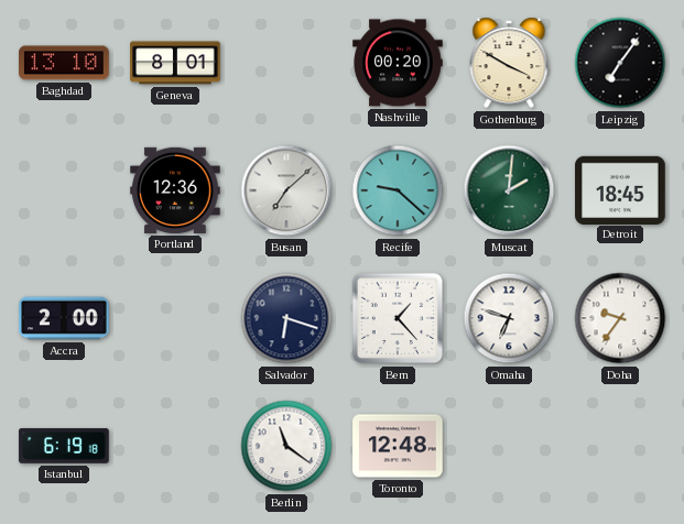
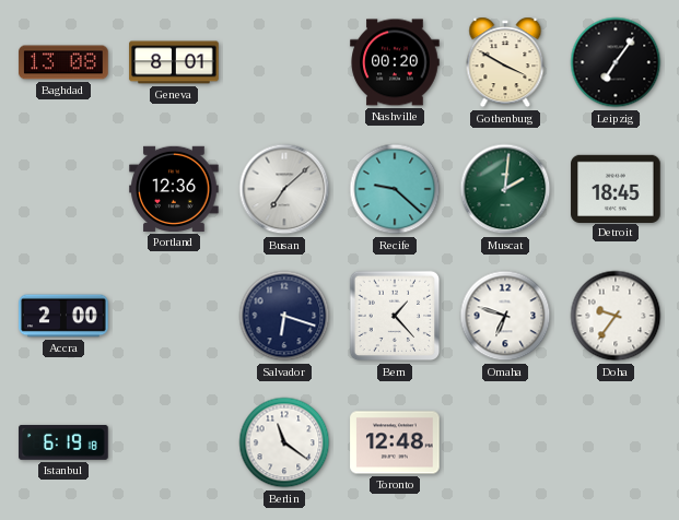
Baghdad: 13:10 -> 13:08
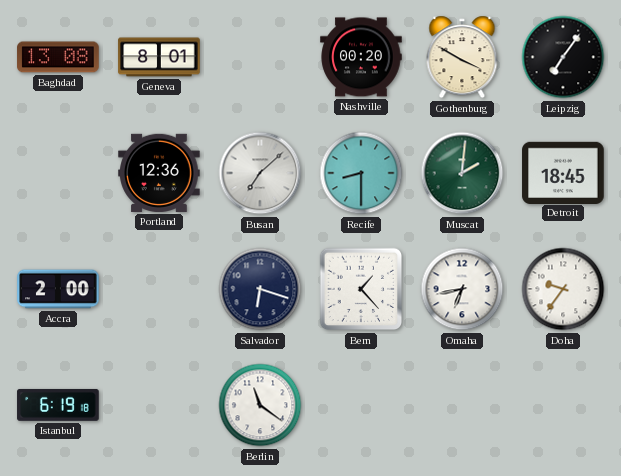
Recife: 9:22 -> 8:30
Omaha: 6:48 -> 6:43
Toronto: 12:48 -> none
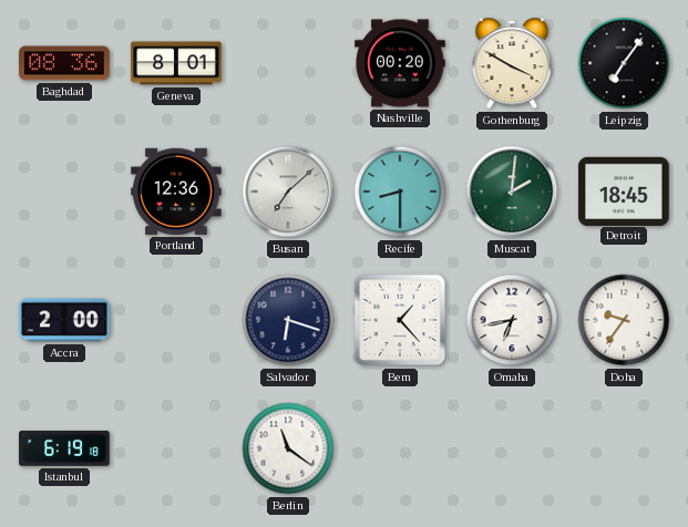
Baghdad: 13:08 -> 08:36
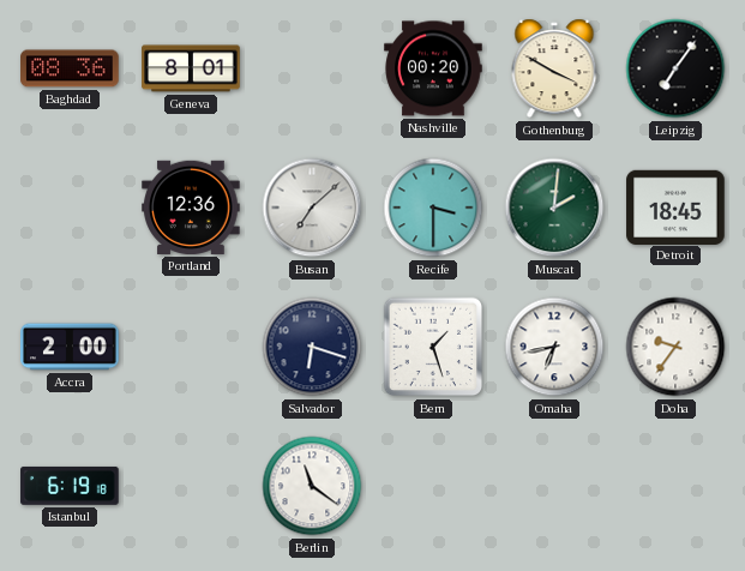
Recife: 8:30 -> 3:30
Bern: 1:23 -> 1:27
